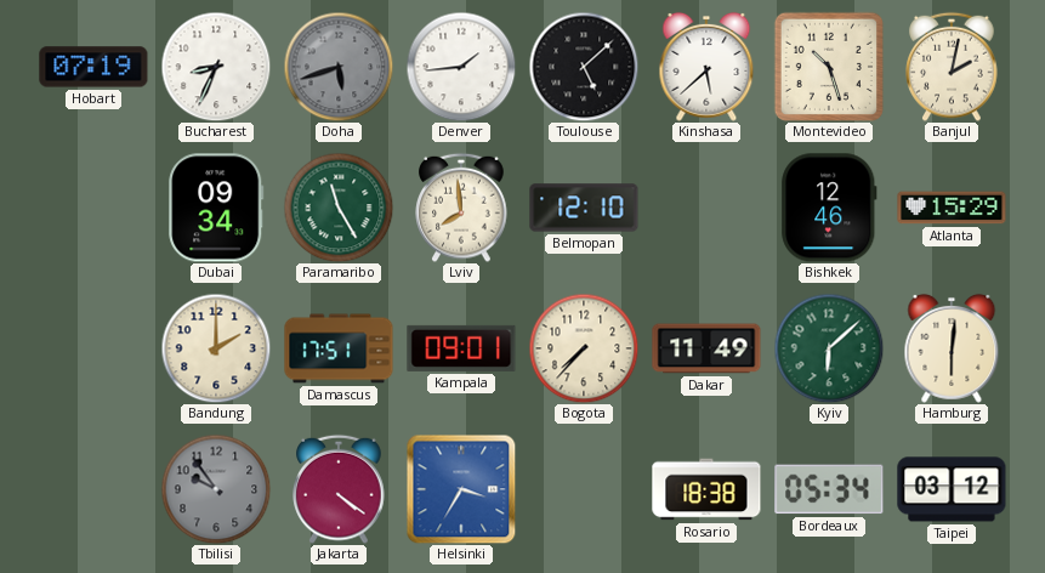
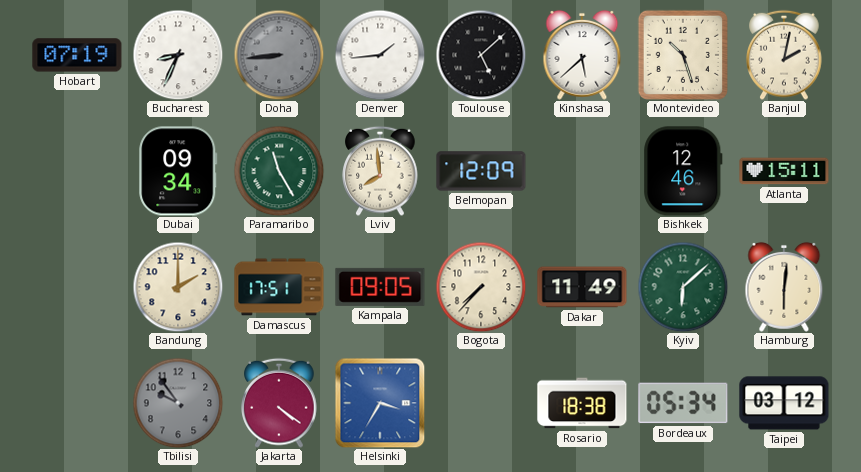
Doha: 5:42 -> 8:44
Belmopan: 12:10 -> 12:09
Atlanta: 15:29 -> 15:11
Kampala: 09:01 -> 09:05
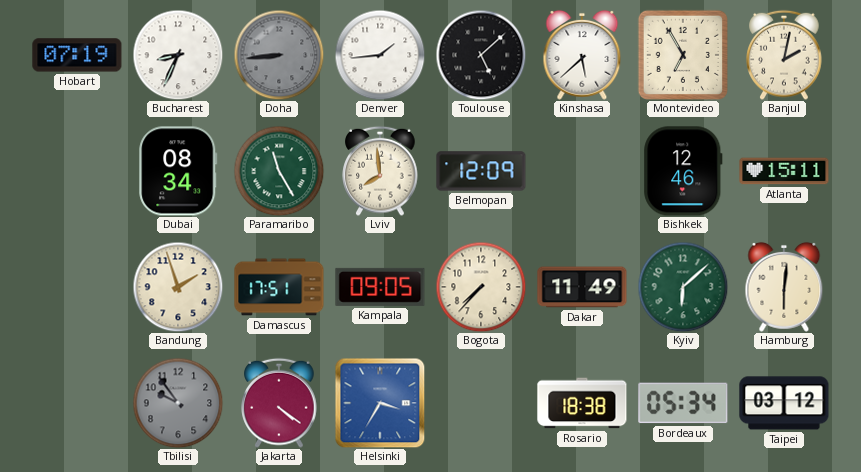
Montevideo: 10:27 -> 6:55
Dubai: 09:34 -> 08:34
Bandung: 2:00 -> 1:57
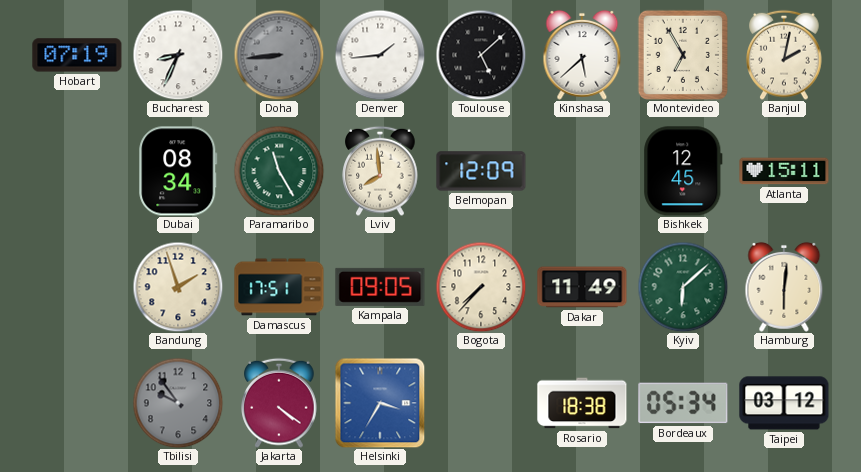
Bishkek: 12:46 -> 12:45
